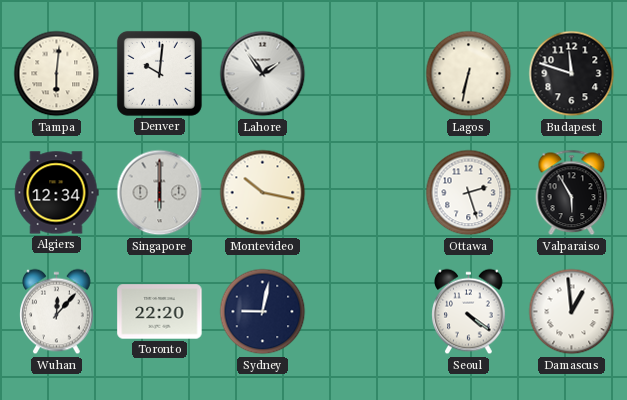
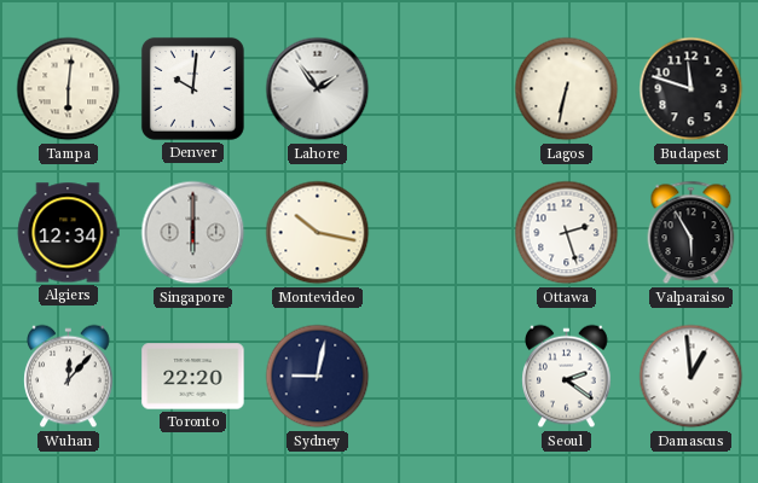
Seoul: 4:21 -> 2:21
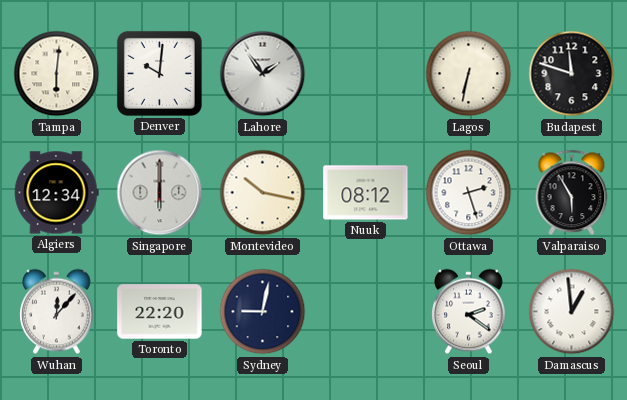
Nuuk: none -> 08:12
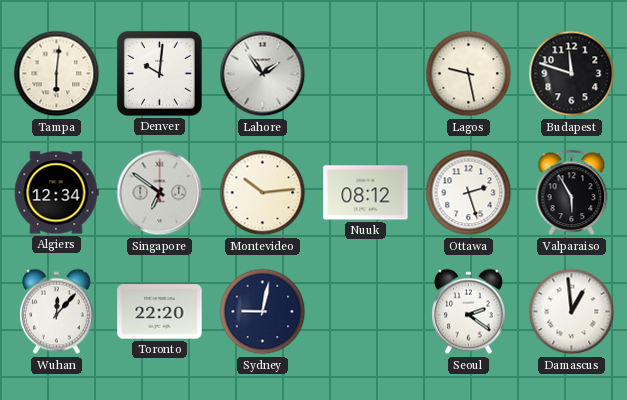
Lagos: 6:32 -> 9:28
Singapore: 6:00 -> 6:51
Montevideo: 10:17 -> 10:14
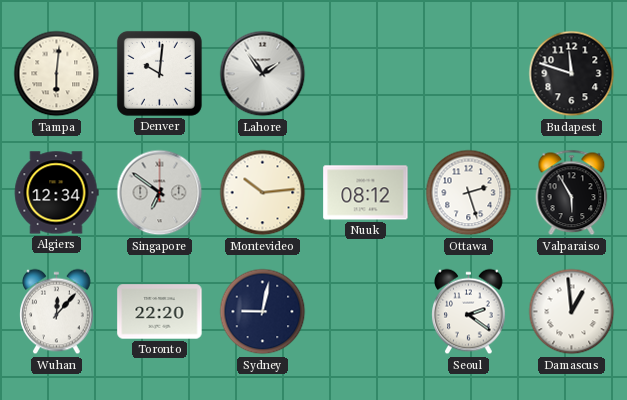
Lagos: 9:28 -> none
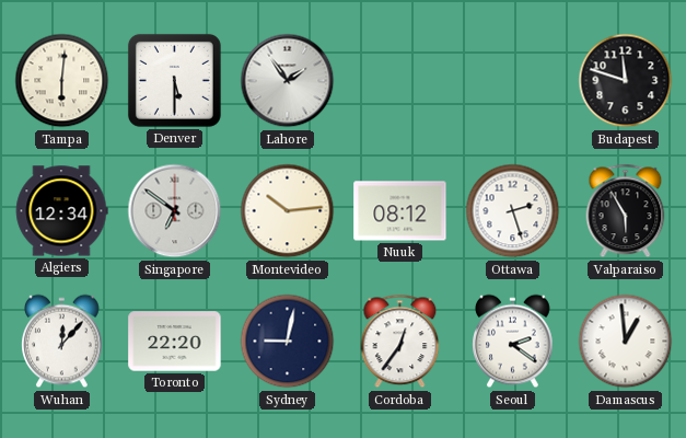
Denver: 10:01 -> 5:30
Cordoba: none -> 12:36
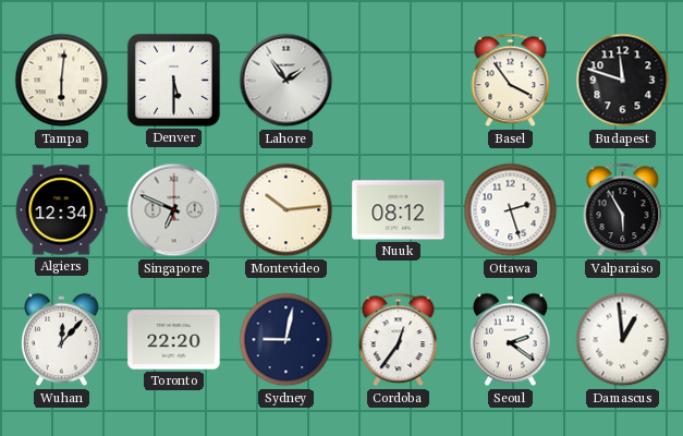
Basel: none -> 3:54
Singapore: 6:51 -> 6:49
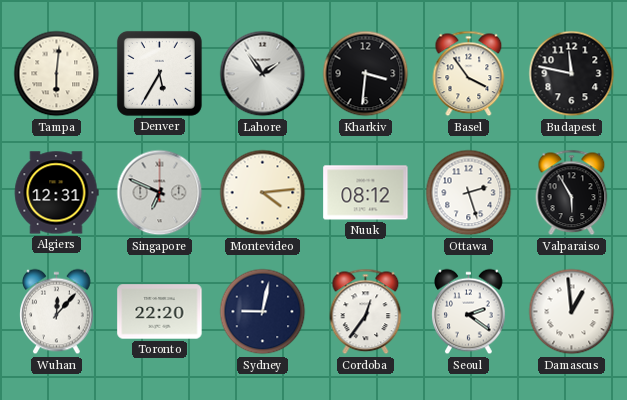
Denver: 5:30 -> 5:35
Kharkiv: none -> 3:31
Budapest: 11:48 -> 11:47
Algiers: 12:34 -> 12:31
Montevideo: 10:14 -> 4:14
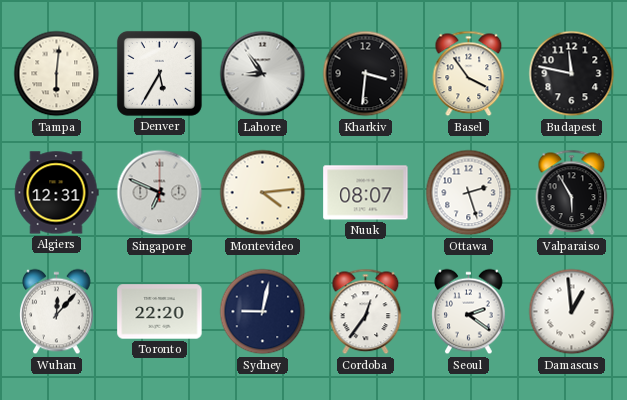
Lahore: 1:54 -> 8:54
Nuuk: 08:12 -> 08:07
